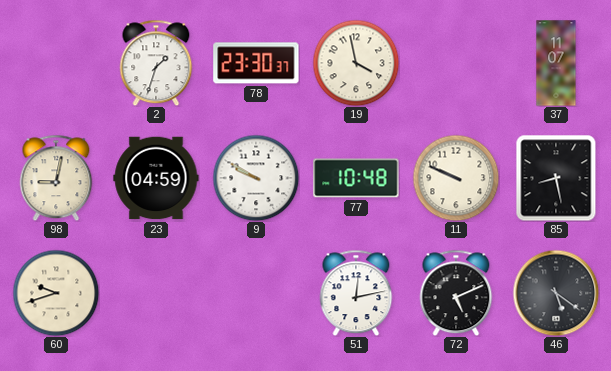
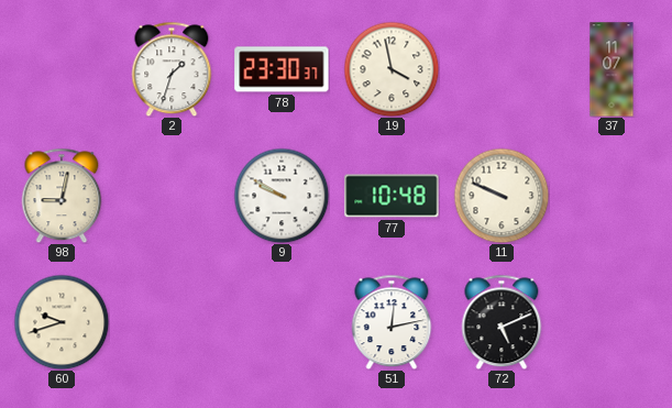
23: 04:59 -> none
85: 8:28 -> none
46: 5:21 -> none
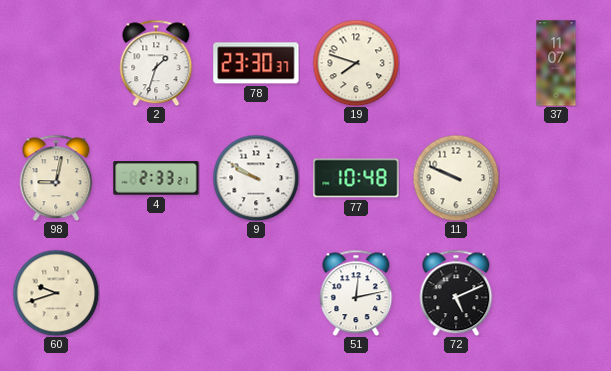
19: 3:58 -> 7:48
4: none -> 2:33
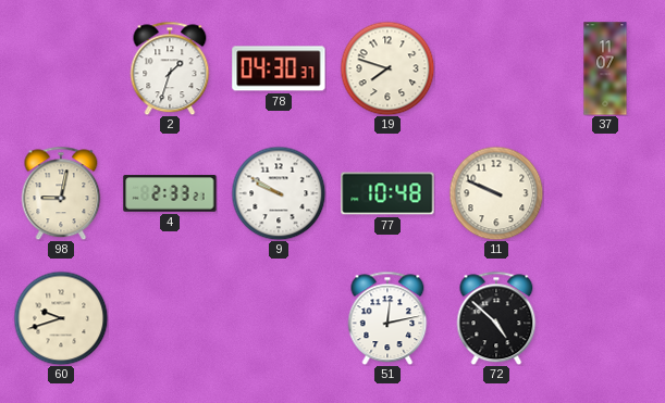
78: 23:30 -> 04:30
72: 5:11 -> 4:52
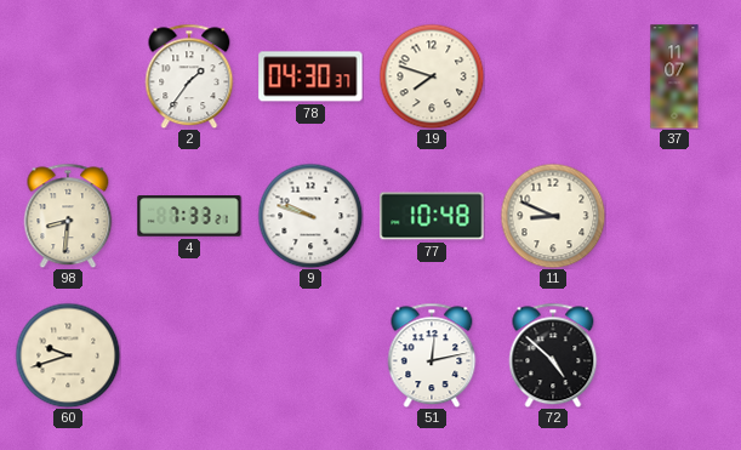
2: 1:33 -> 1:36
98: 9:02 -> 8:31
4: 2:33 -> 7:33
9: 9:50 -> 9:48
11: 9:49 -> 8:49
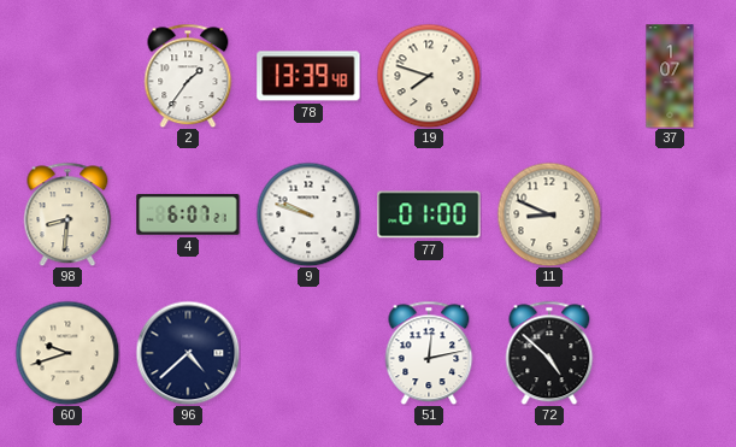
78: 04:30 -> 13:39
37: 11:07 -> 1:07
4: 7:33 -> 6:07
77: 10:48 -> 01:00
96: none -> 4:38
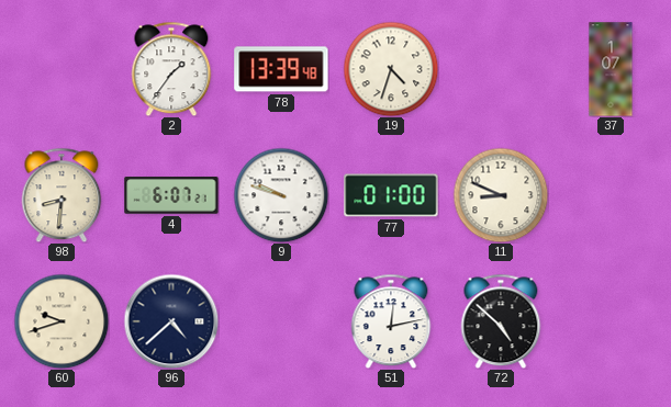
19: 7:48 -> 4:33
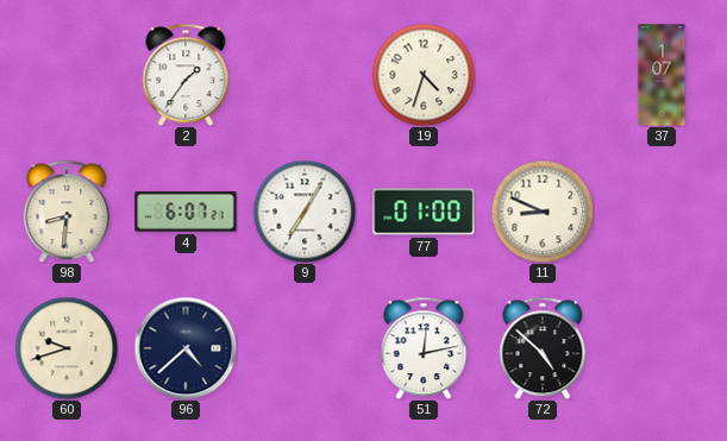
78: 13:39 -> none
9: 9:48 -> 7:05
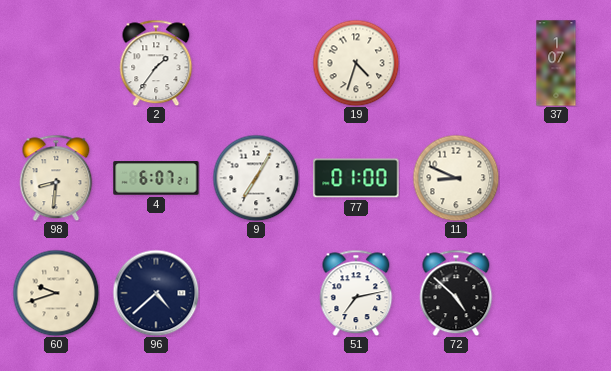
51: 12:13 -> 7:13
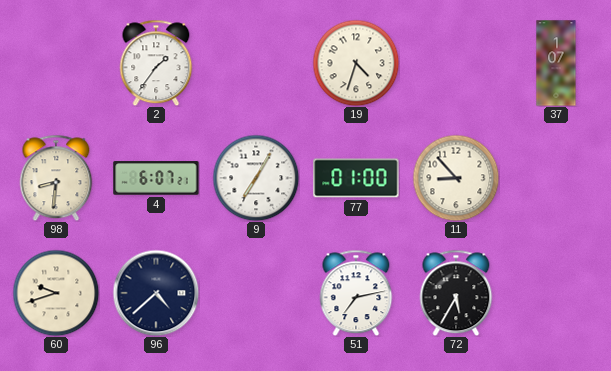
11: 8:49 -> 8:53
72: 4:52 -> 5:35
